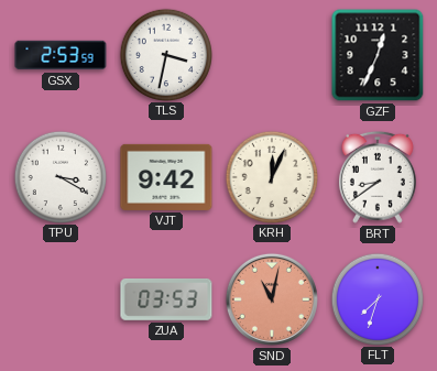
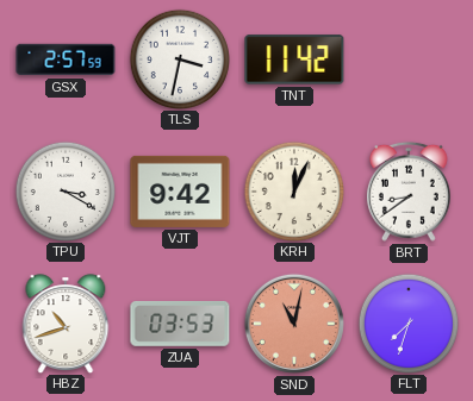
GSX: 2:53 -> 2:57
TNT: none -> 11:42
GZF: 12:34 -> none
HBZ: none -> 10:42
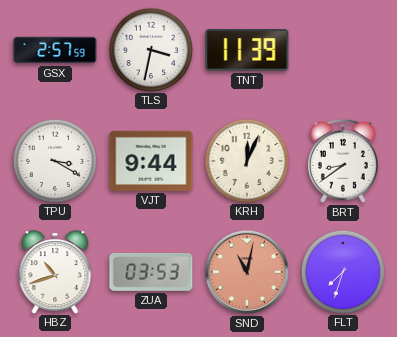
TNT: 11:42 -> 11:39
VJT: 9:42 -> 9:44
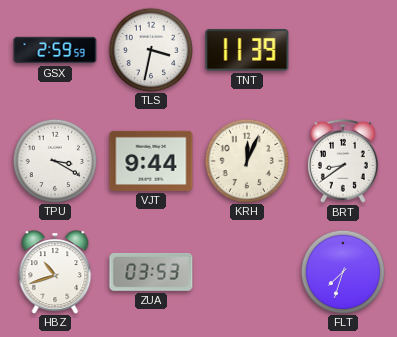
GSX: 2:57 -> 2:59
SND: 11:02 -> none
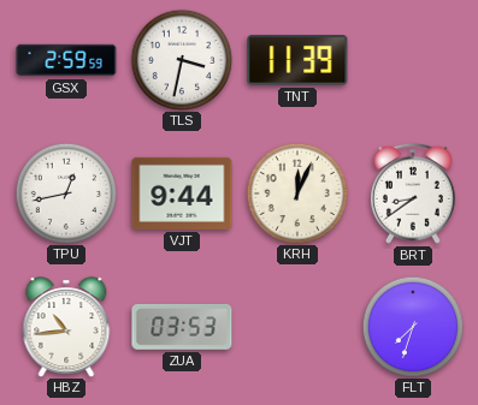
TPU: 3:20 -> 12:43
HBZ: 10:42 -> 10:44
